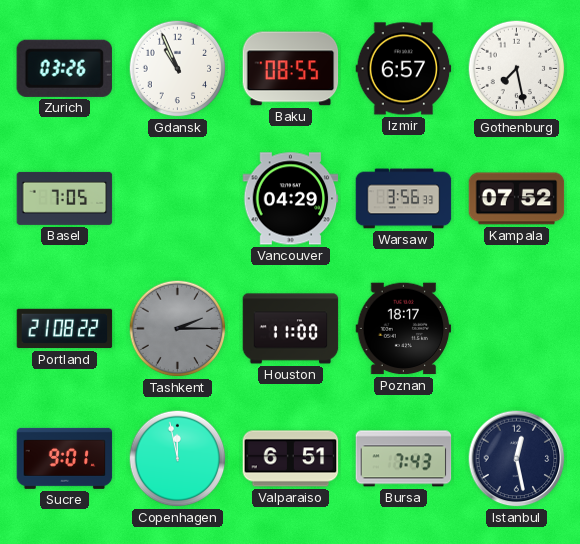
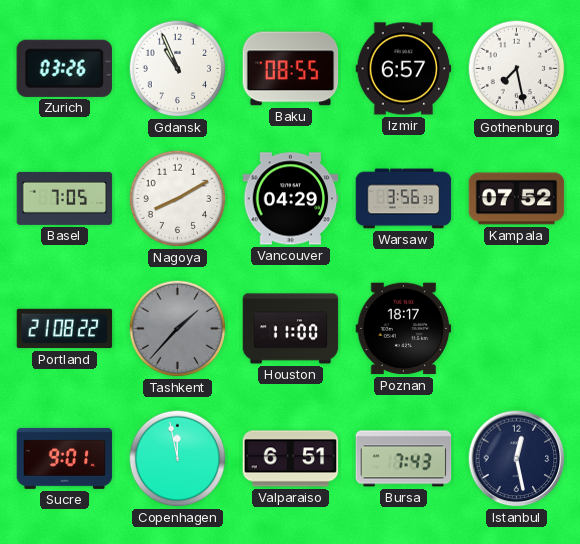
Nagoya: none -> 8:10
Tashkent: 2:15 -> 1:37
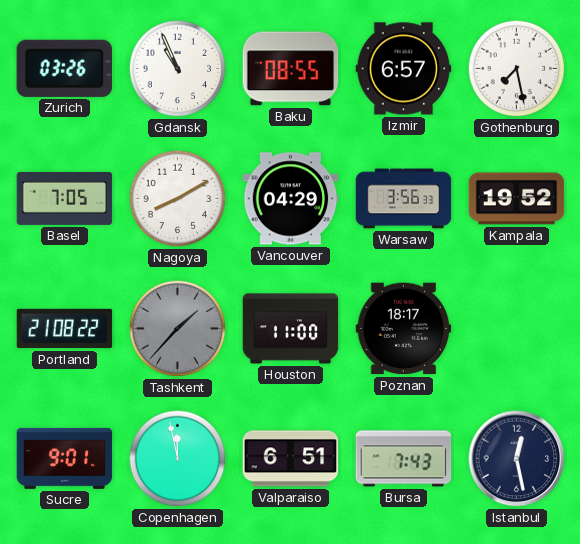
Kampala: 07:52 -> 19:52
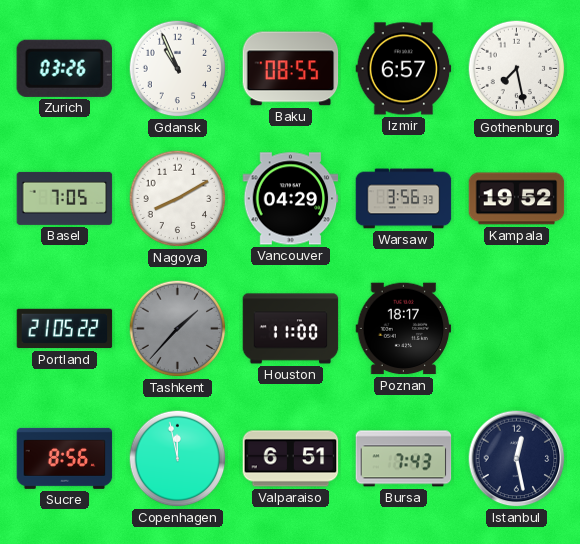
Portland: 21:08 -> 21:05
Sucre: 9:01 -> 8:56
